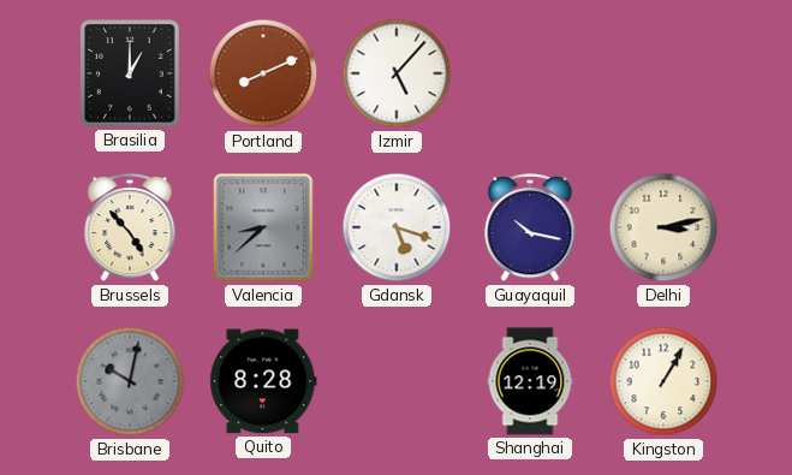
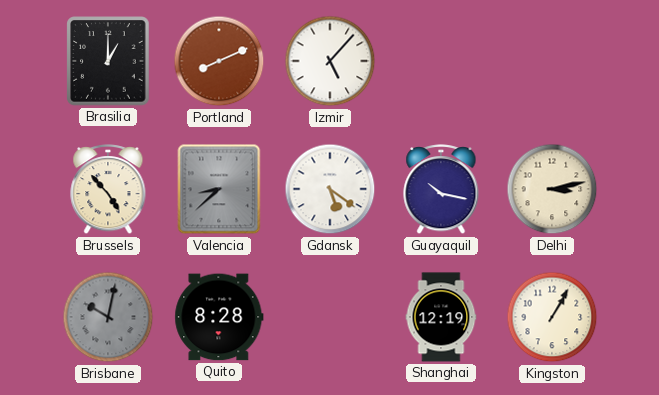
Gdansk: 5:18 -> 5:21
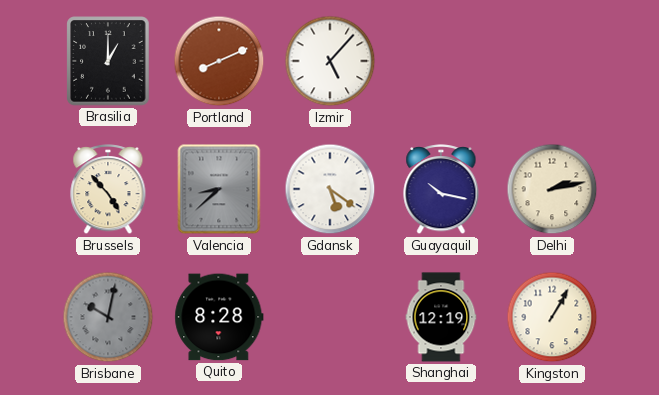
Delhi: 3:13 -> 2:13
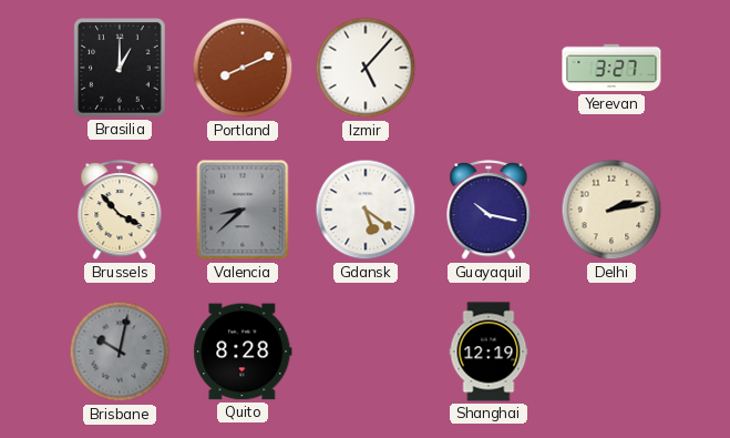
Yerevan: none -> 3:27
Brussels: 4:53 -> 3:53
Kingston: 1:05 -> none
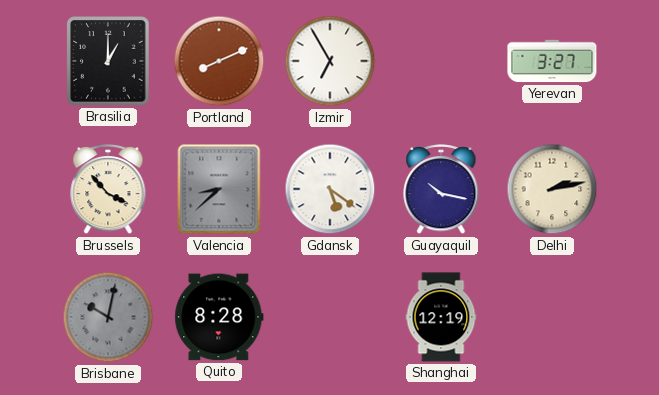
Izmir: 5:07 -> 6:55
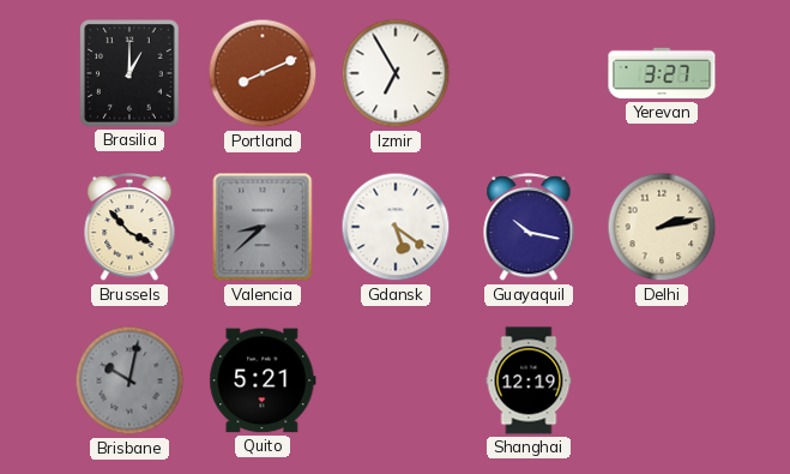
Quito: 8:28 -> 5:21
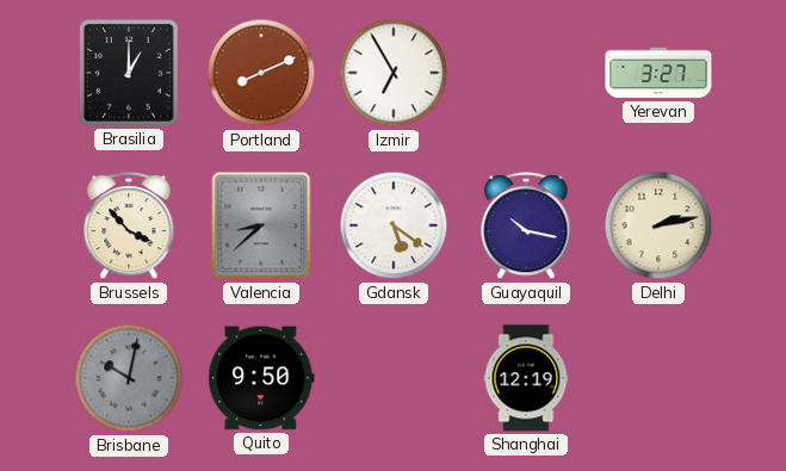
Quito: 5:21 -> 9:50
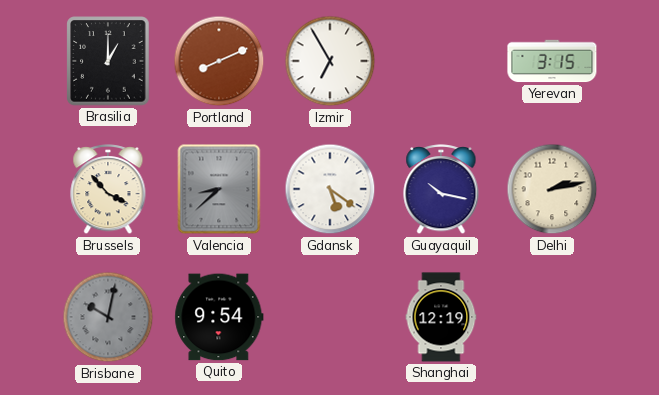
Yerevan: 3:27 -> 3:15
Quito: 9:50 -> 9:54
